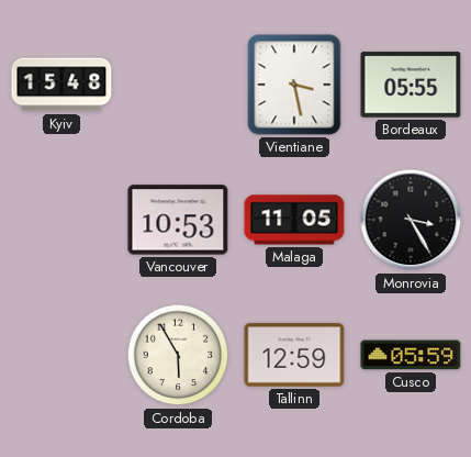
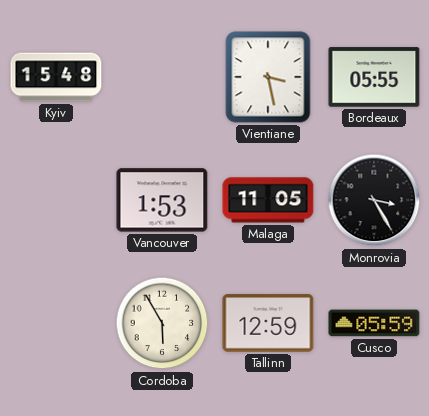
Vancouver: 10:53 -> 1:53
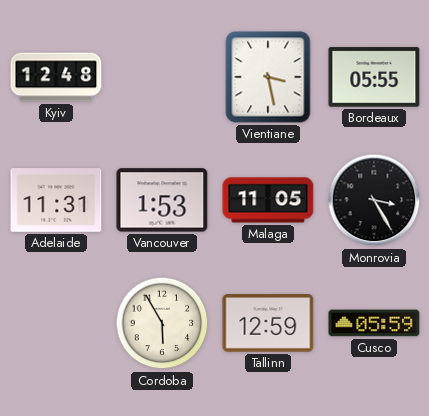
Kyiv: 15:48 -> 12:48
Adelaide: none -> 11:31
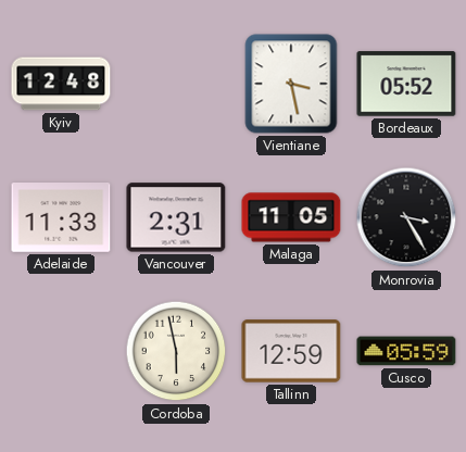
Bordeaux: 05:55 -> 05:52
Adelaide: 11:31 -> 11:33
Vancouver: 1:53 -> 2:31
Cordoba: 5:55 -> 5:58
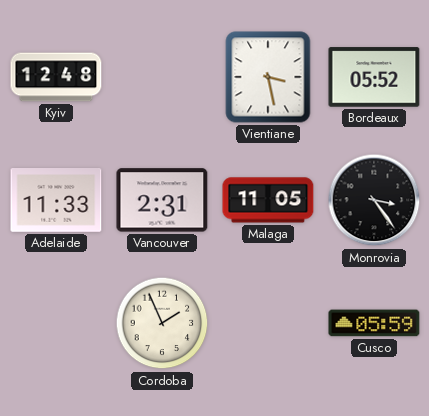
Monrovia: 3:25 -> 3:24
Cordoba: 5:58 -> 1:56
Tallinn: 12:59 -> none
